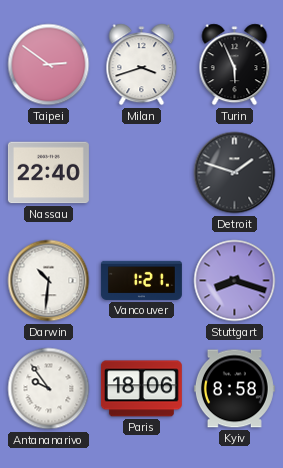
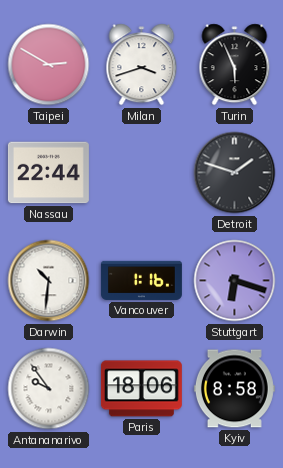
Taipei: 2:51 -> 2:50
Nassau: 22:40 -> 22:44
Vancouver: 1:21 -> 1:16
Stuttgart: 8:18 -> 6:18
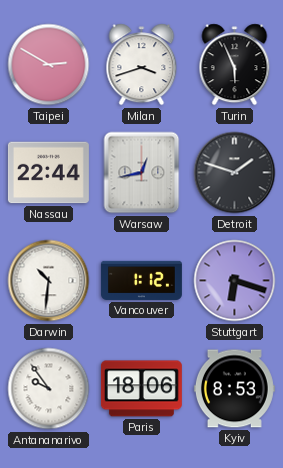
Warsaw: none -> 12:43
Vancouver: 1:16 -> 1:12
Kyiv: 8:58 -> 8:53
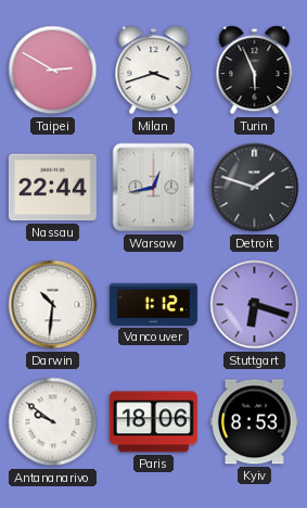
Antananarivo: 9:54 -> 9:51
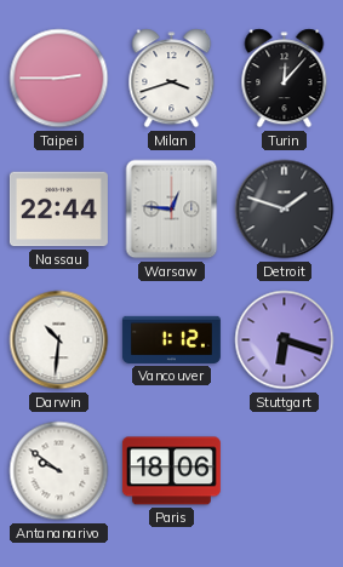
Taipei: 2:50 -> 2:45
Turin: 5:56 -> 12:07
Warsaw: 12:43 -> 12:46
Kyiv: 8:53 -> none
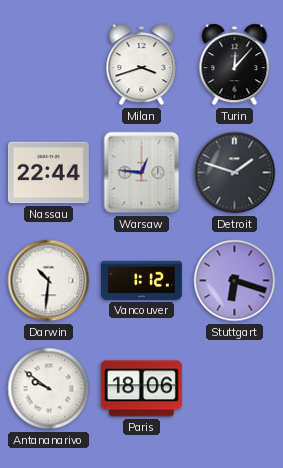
Taipei: 2:45 -> none
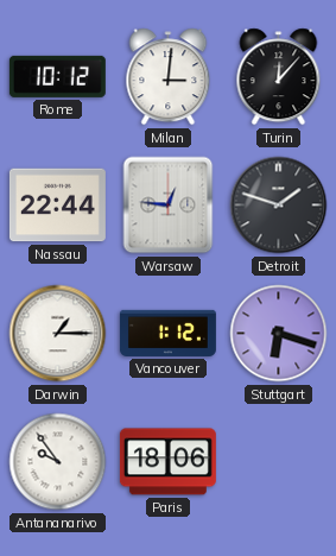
Rome: none -> 10:12
Milan: 3:42 -> 3:01
Darwin: 10:31 -> 1:15
Antananarivo: 9:51 -> 9:54
